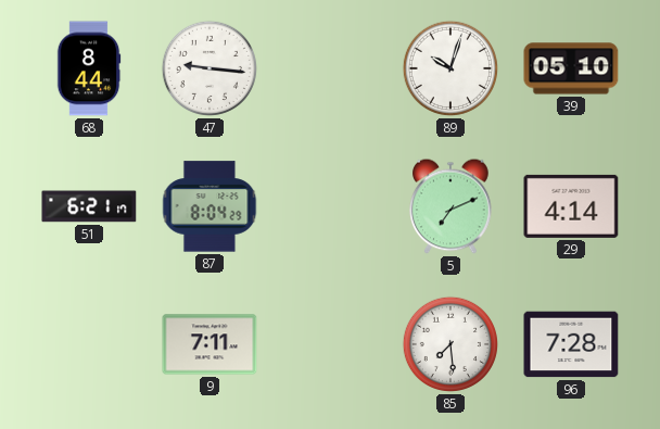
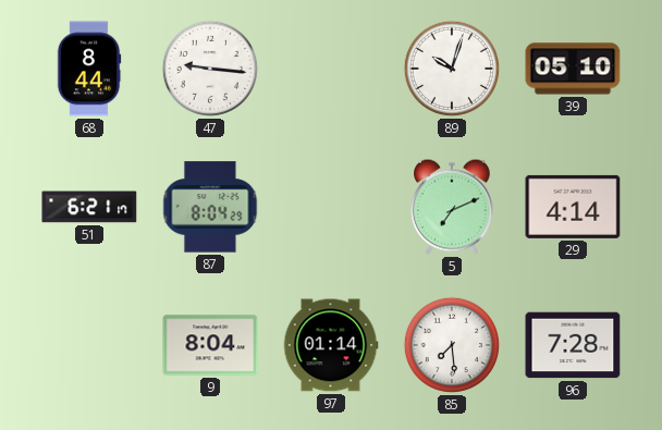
9: 7:11 -> 8:04
97: none -> 01:14
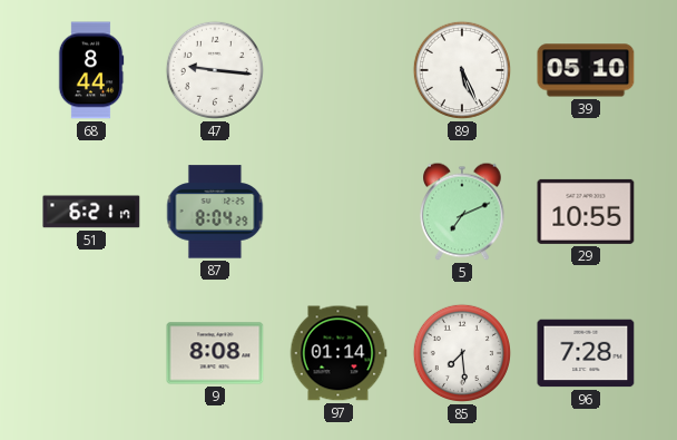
89: 10:03 -> 5:26
29: 4:14 -> 10:55
9: 8:04 -> 8:08
